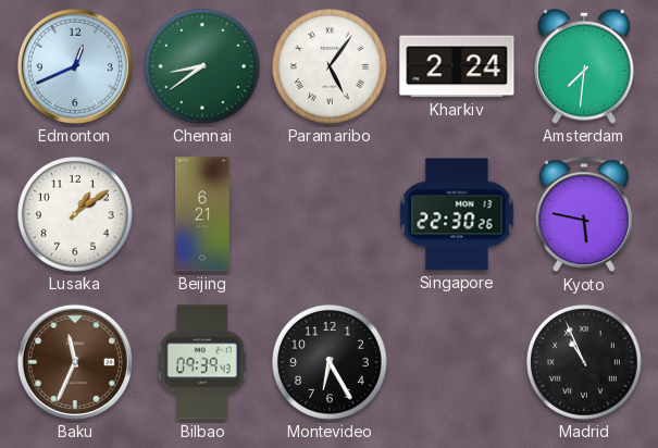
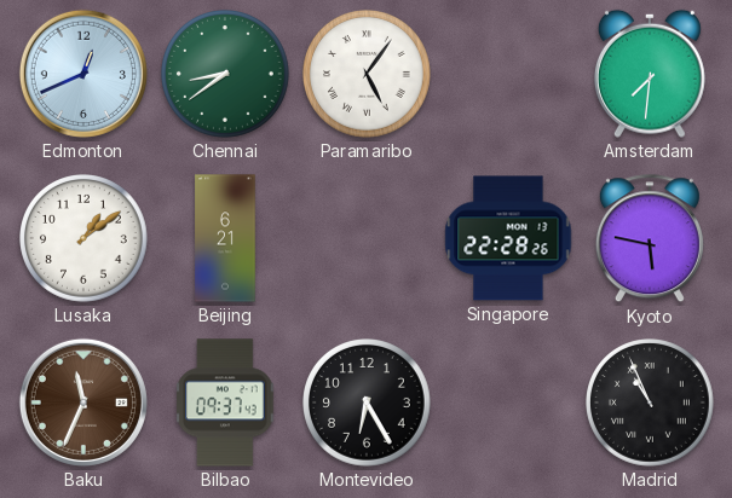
Kharkiv: 2:24 -> none
Singapore: 22:30 -> 22:28
Bilbao: 09:39 -> 09:37
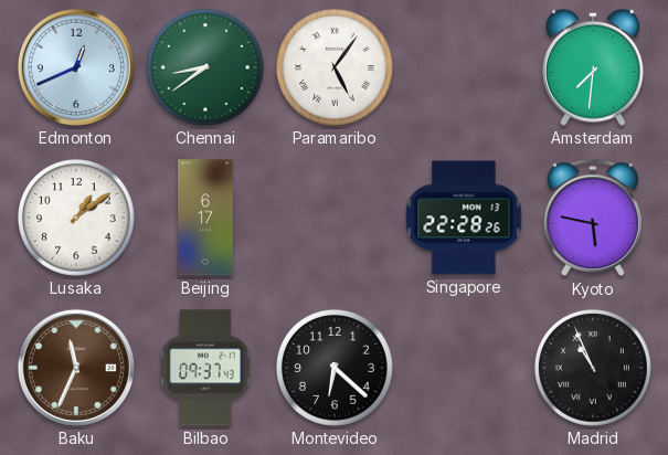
Beijing: 6:21 -> 6:17
Montevideo: 6:25 -> 6:22
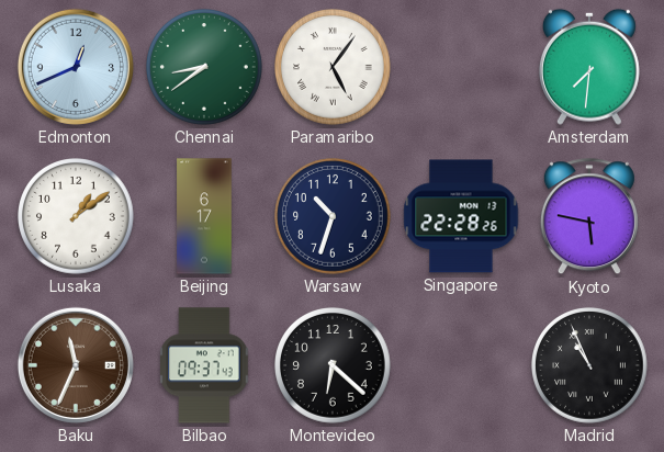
Warsaw: none -> 10:33
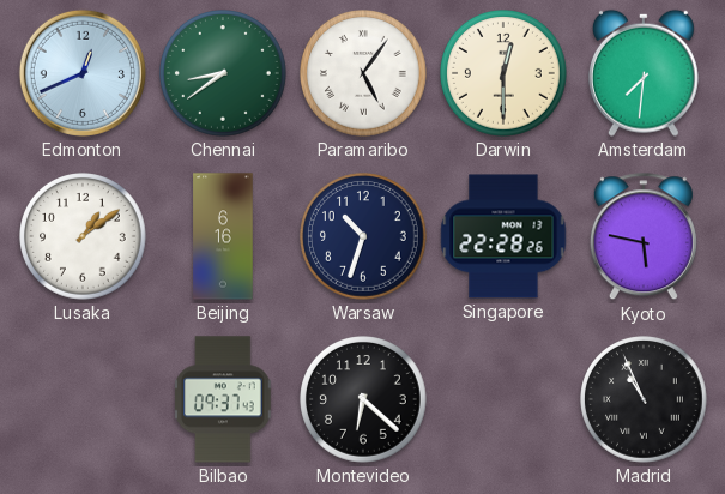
Darwin: none -> 12:30
Beijing: 6:17 -> 6:16
Baku: 11:34 -> none
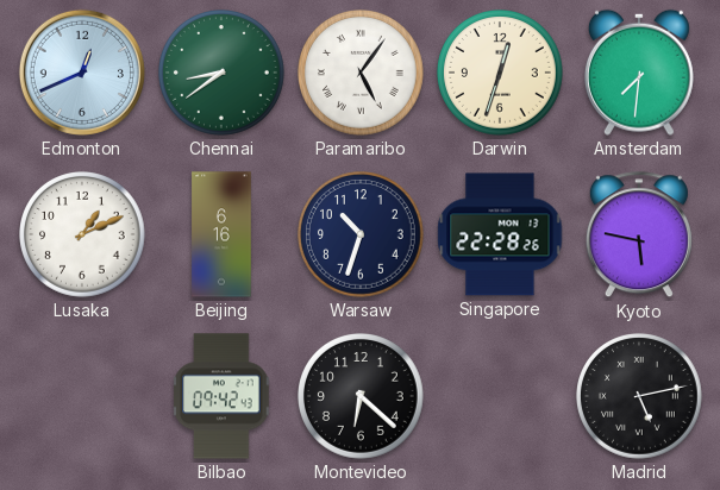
Darwin: 12:30 -> 12:33
Lusaka: 1:09 -> 1:11
Bilbao: 09:37 -> 09:42
Madrid: 10:56 -> 5:13
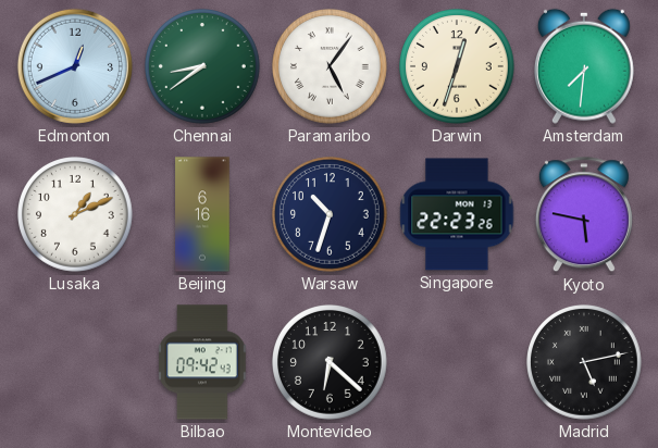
Singapore: 22:28 -> 22:23
